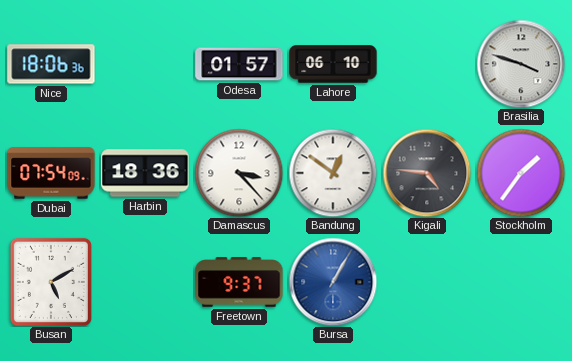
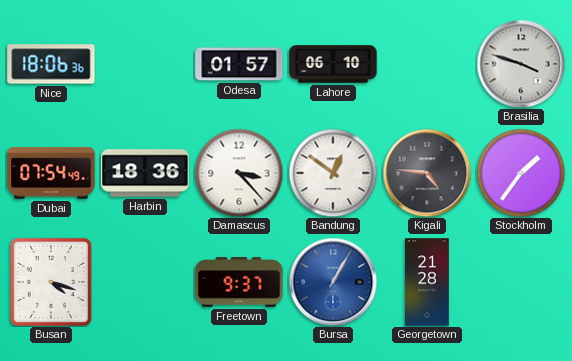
Dubai: 07:54:09 -> 07:54:49
Busan: 5:10 -> 4:18
Georgetown: none -> 21:28
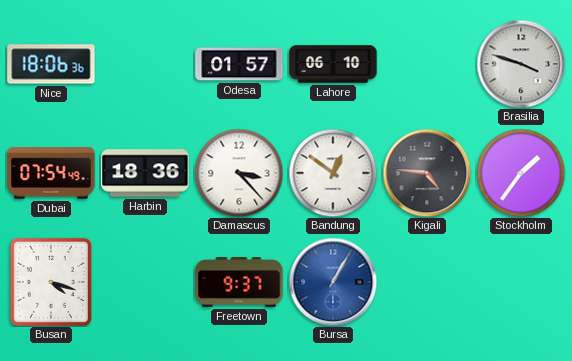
Georgetown: 21:28 -> none
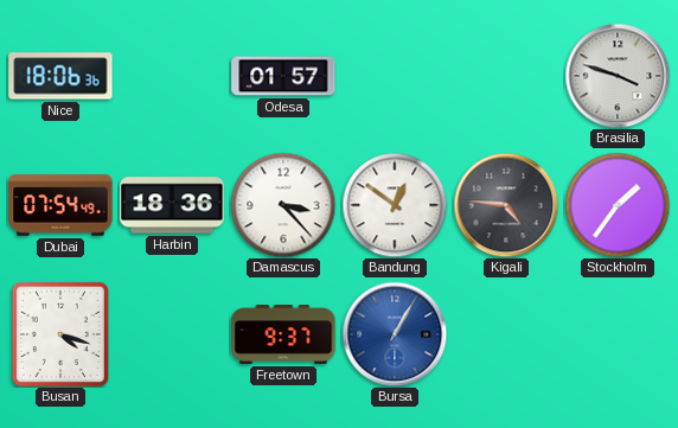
Lahore: 06:10 -> none
